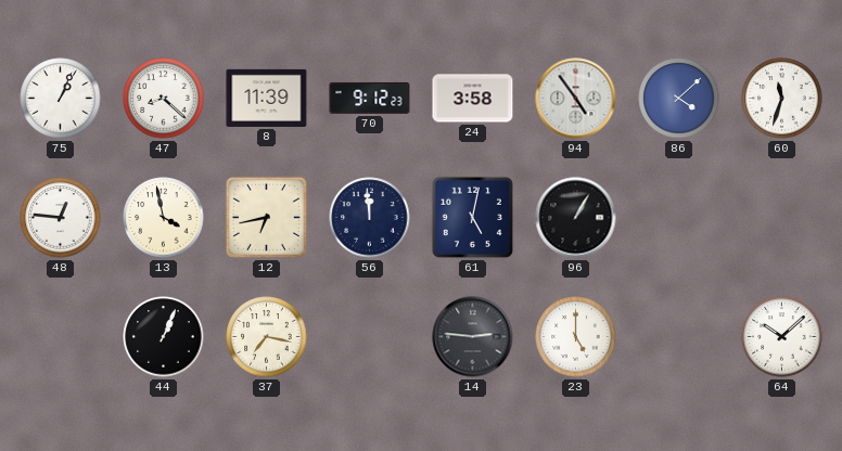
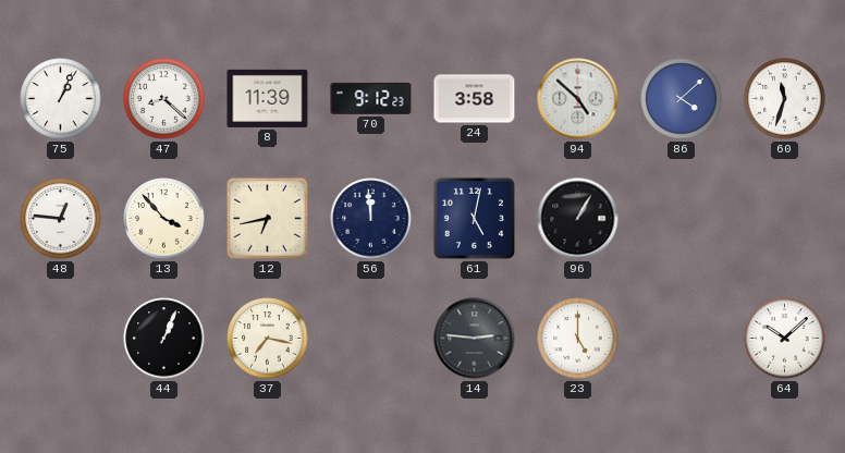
94: 4:54 -> 4:52
13: 3:58 -> 3:53
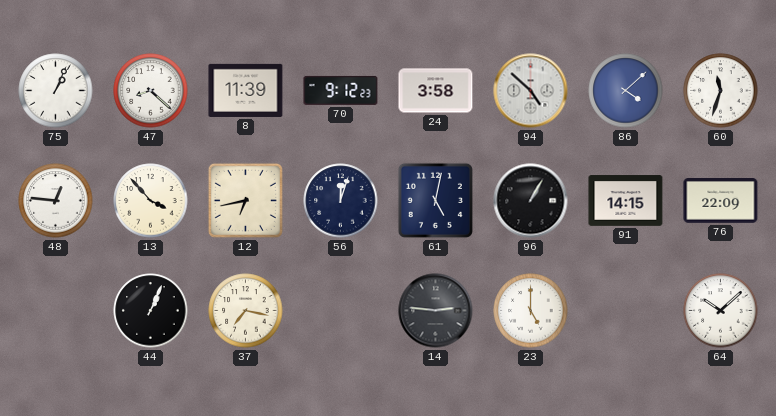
56: 11:59 -> 12:03
91: none -> 14:15
76: none -> 22:09
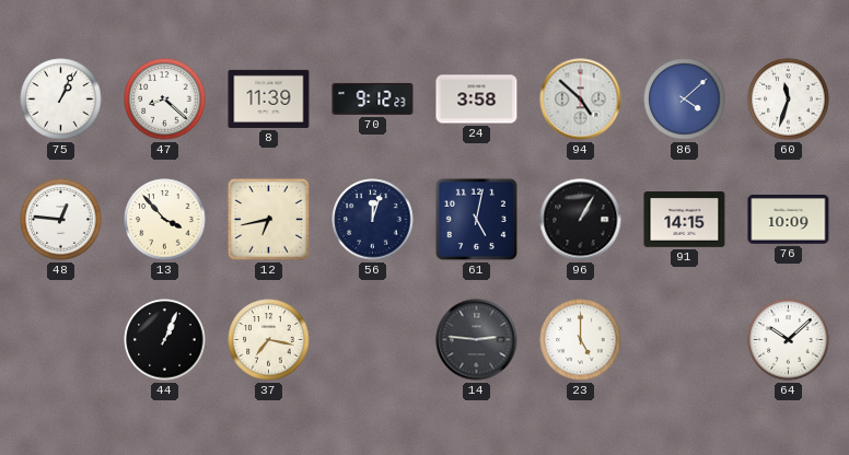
76: 22:09 -> 10:09
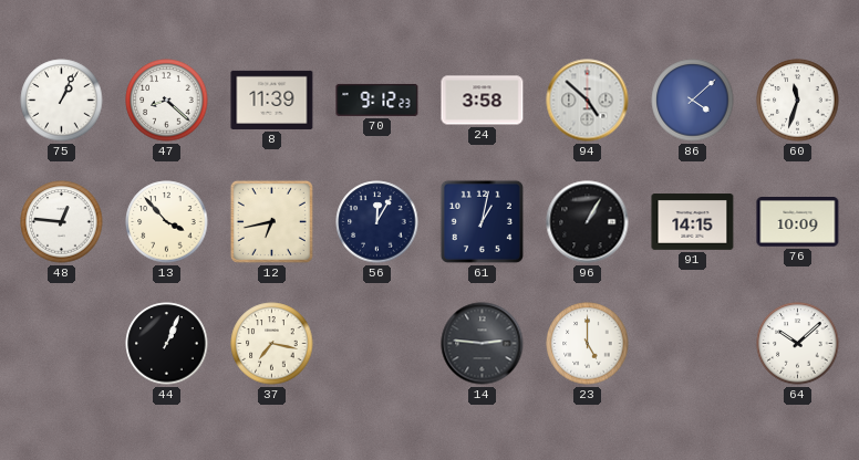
56: 12:03 -> 12:05
61: 5:02 -> 1:02
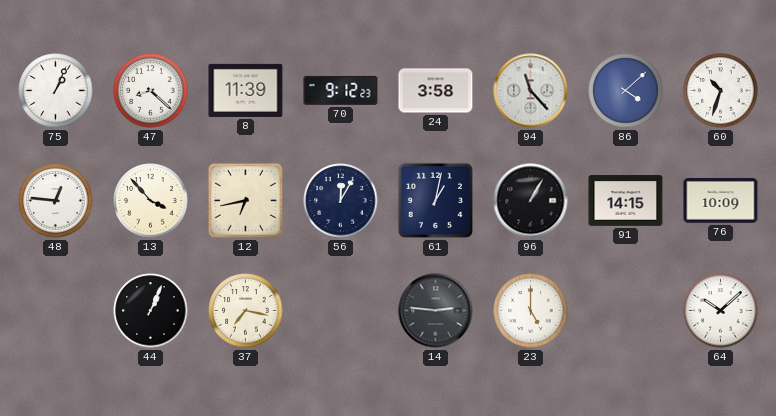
94: 4:52 -> 11:23
60: 11:33 -> 10:33
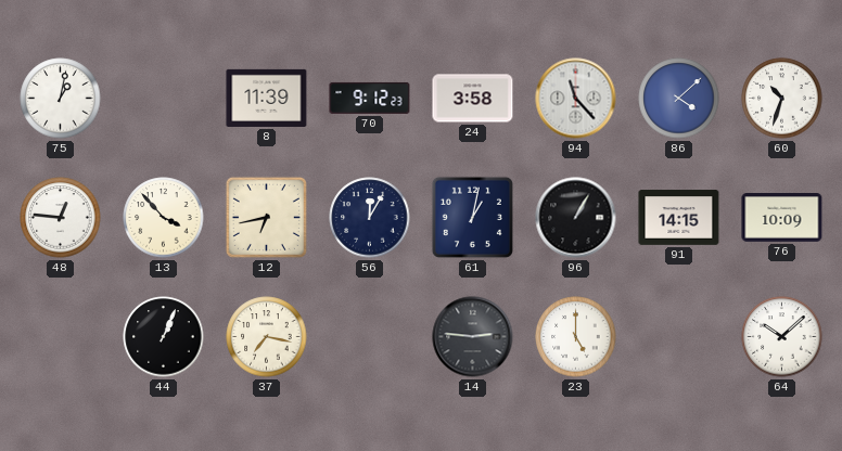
75: 1:04 -> 1:02
47: 8:22 -> none
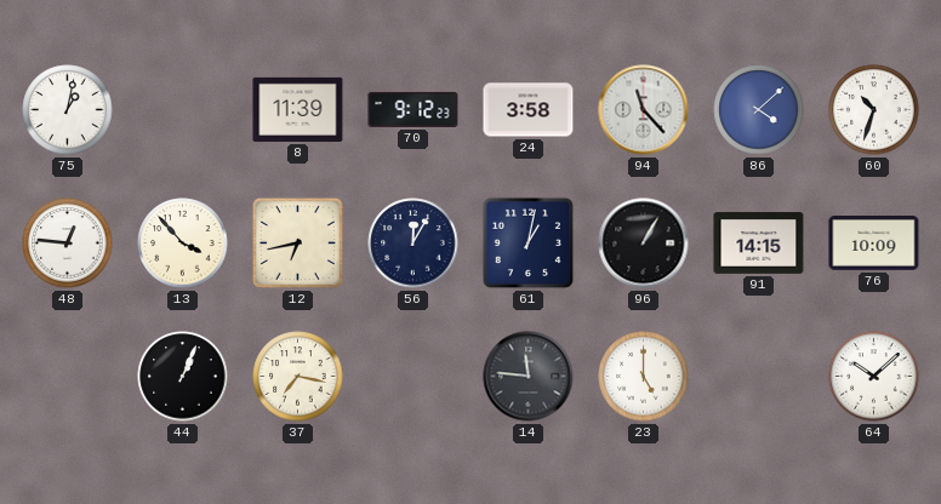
14: 2:46 -> 11:46
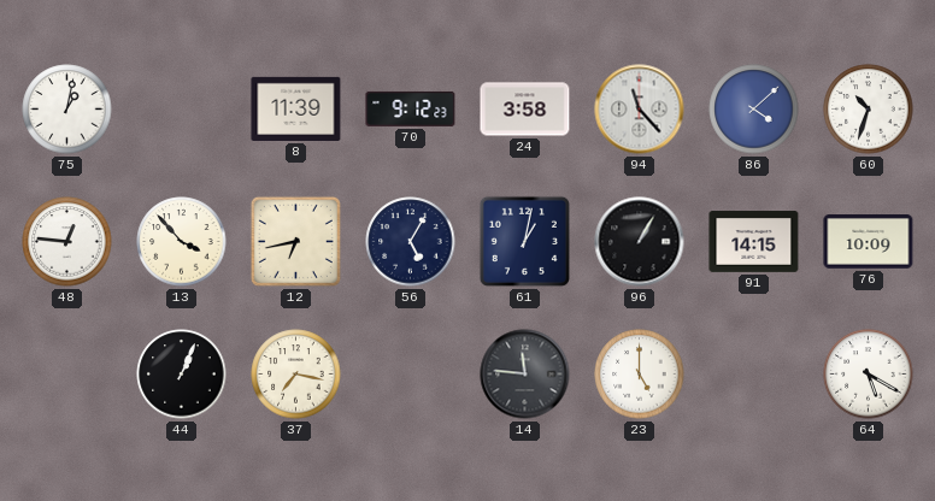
56: 12:05 -> 5:05
64: 10:08 -> 5:20
